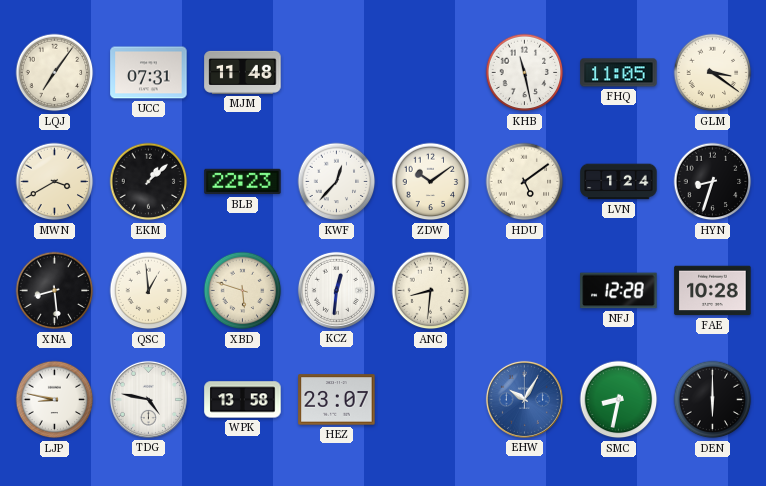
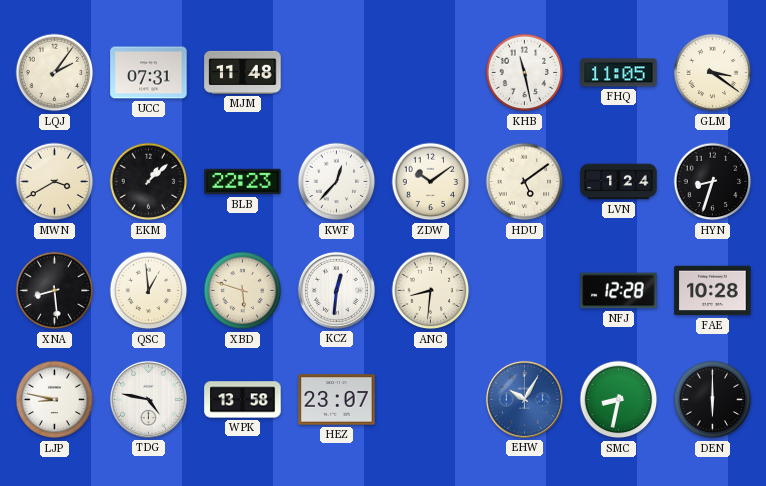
LQJ: 7:06 -> 2:06
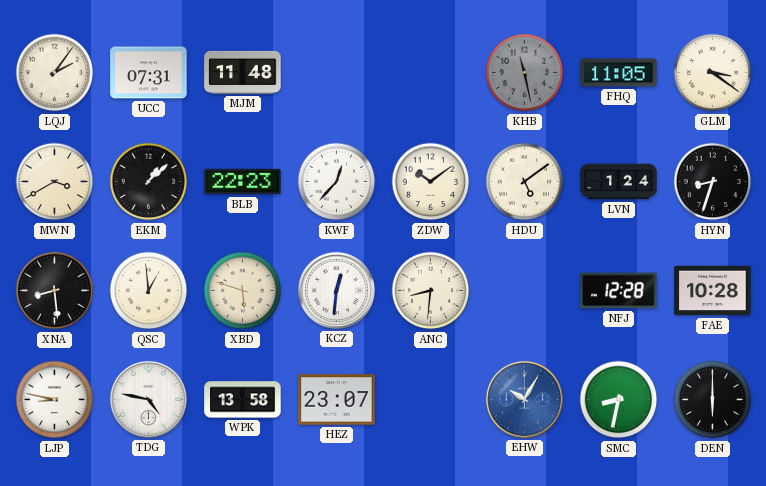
KHB dial: white -> grey
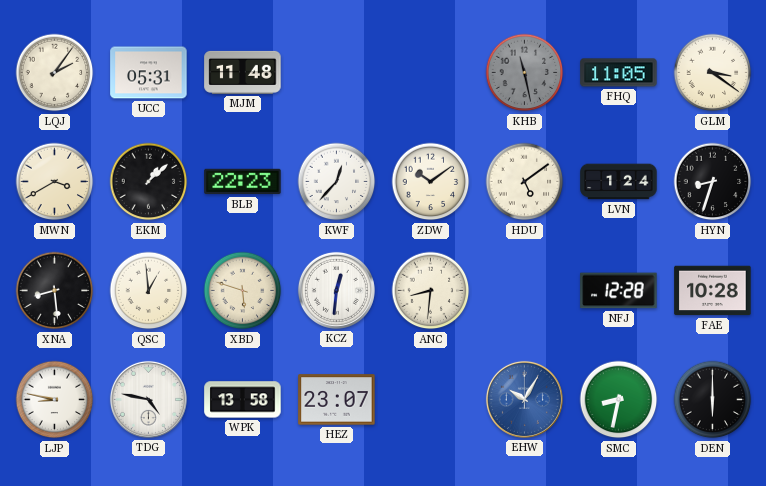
UCC: 07:31 -> 05:31
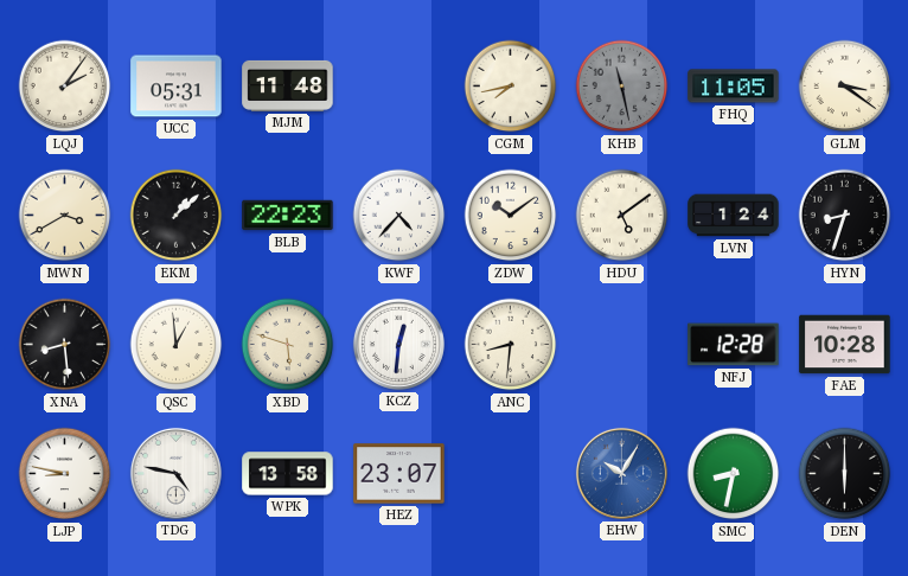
CGM: none -> 7:43
KWF: 12:37 -> 4:37
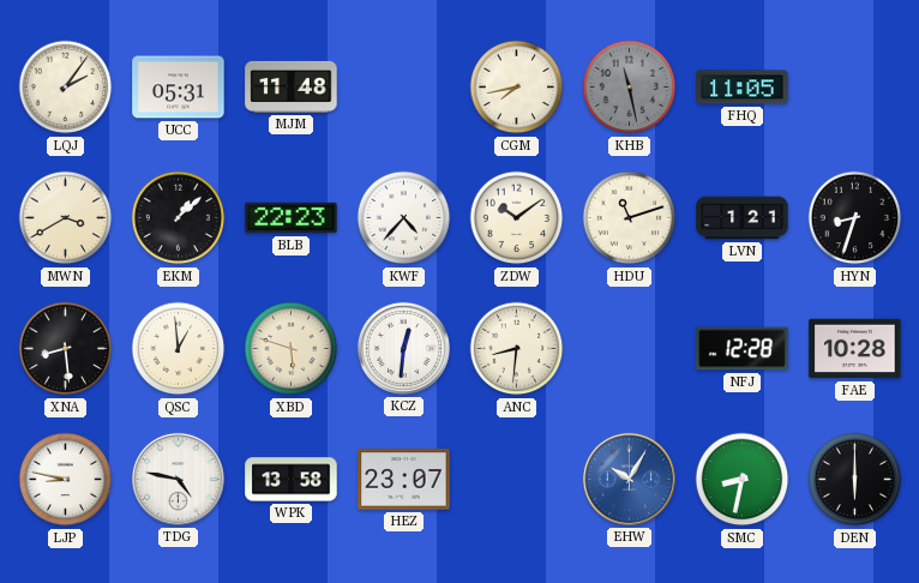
GLM: 3:21 -> none
HDU: 5:09 -> 11:12
LVN: 1:24 -> 1:21
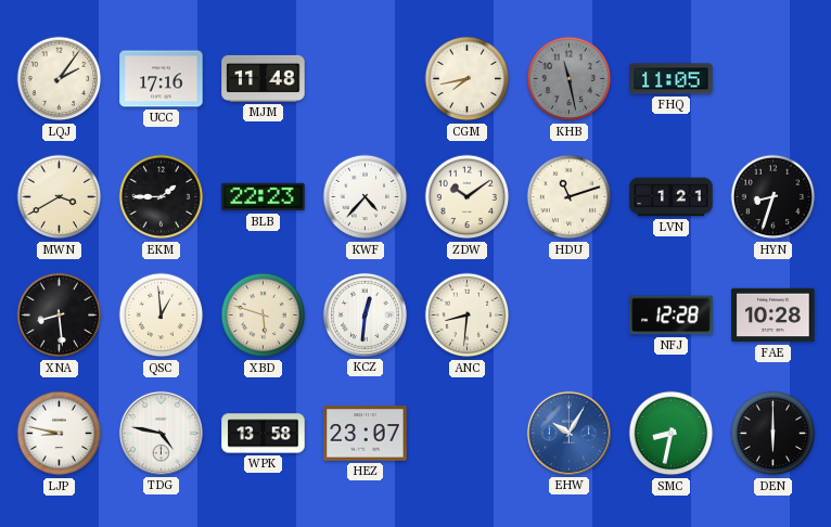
UCC: 05:31 -> 17:16
EKM: 1:08 -> 1:45
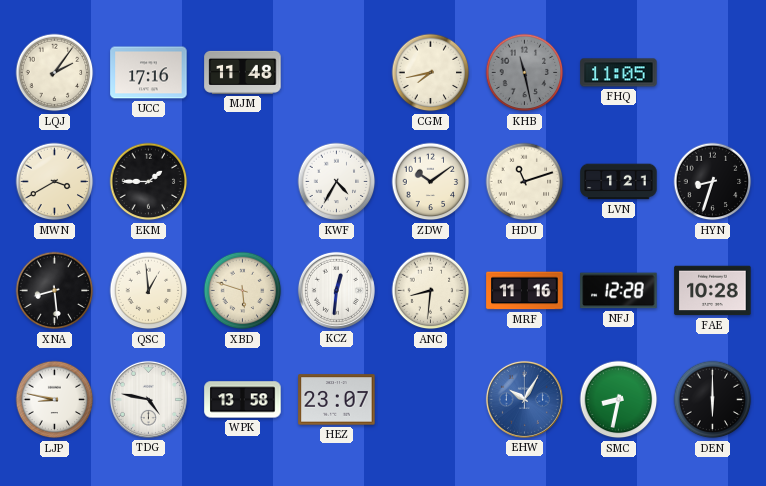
BLB: 22:23 -> none
KWF: 4:37 -> 4:35
MRF: none -> 11:16
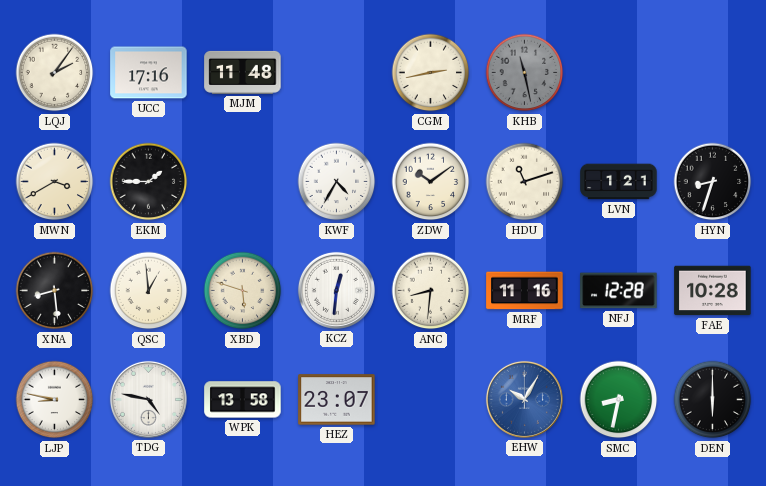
CGM: 7:43 -> 2:43
FHQ: 11:05 -> none
